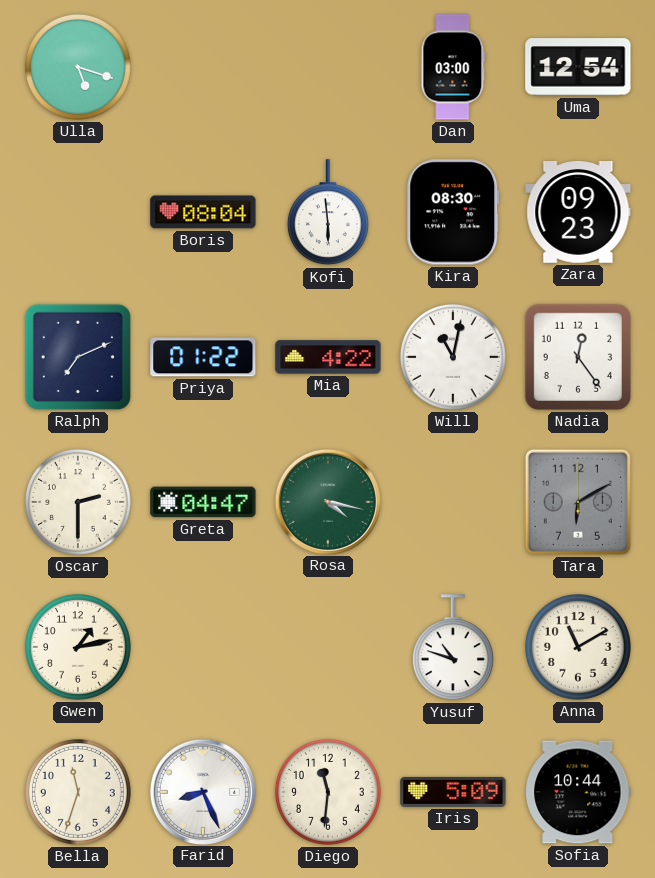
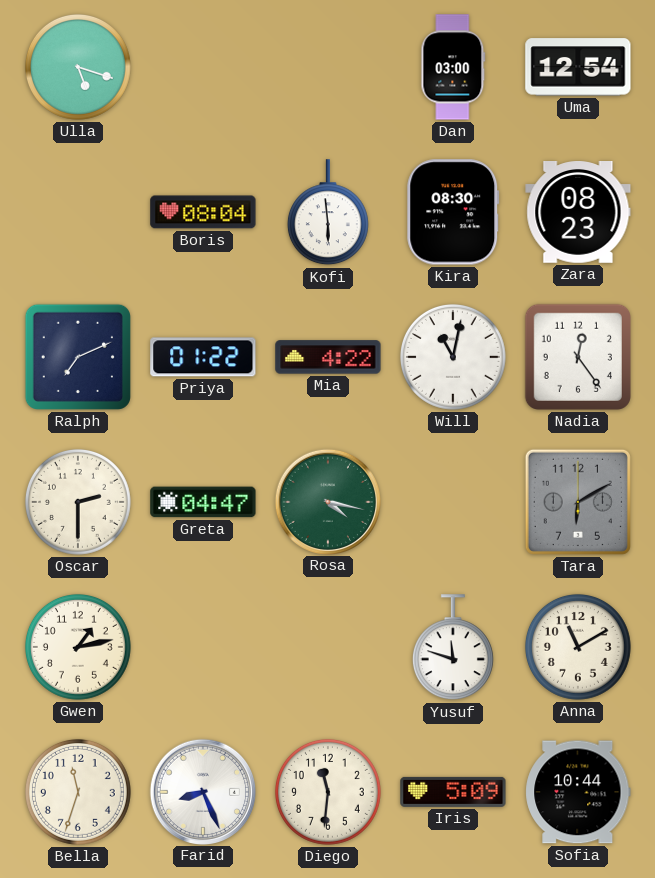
Zara: 09:23 -> 08:23
Yusuf: 10:48 -> 11:48
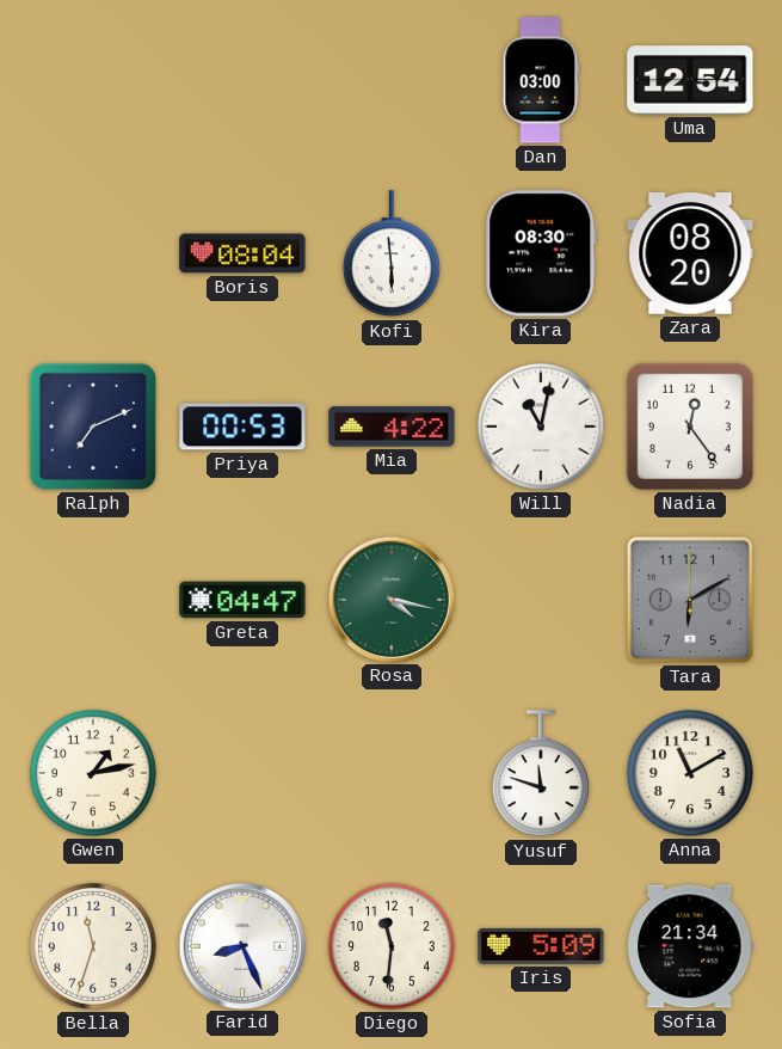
Ulla: 5:18 -> none
Zara: 08:23 -> 08:20
Priya: 01:22 -> 00:53
Oscar: 2:30 -> none
Sofia: 10:44 -> 21:34
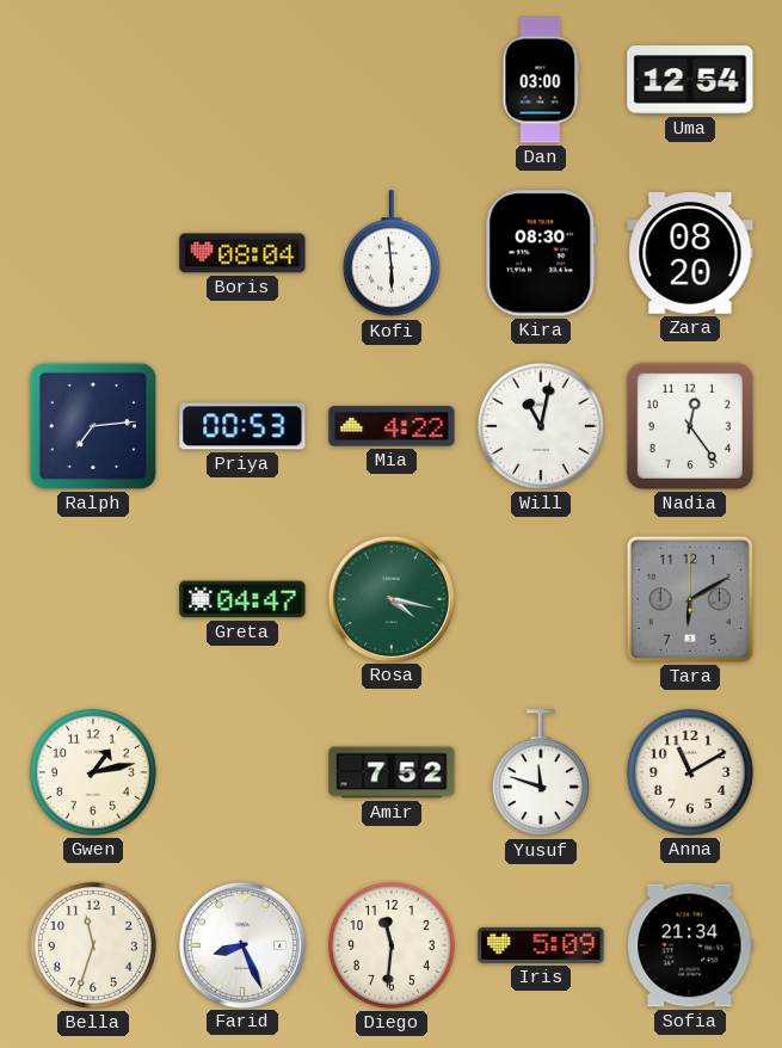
Ralph: 7:11 -> 7:14
Amir: none -> 7:52
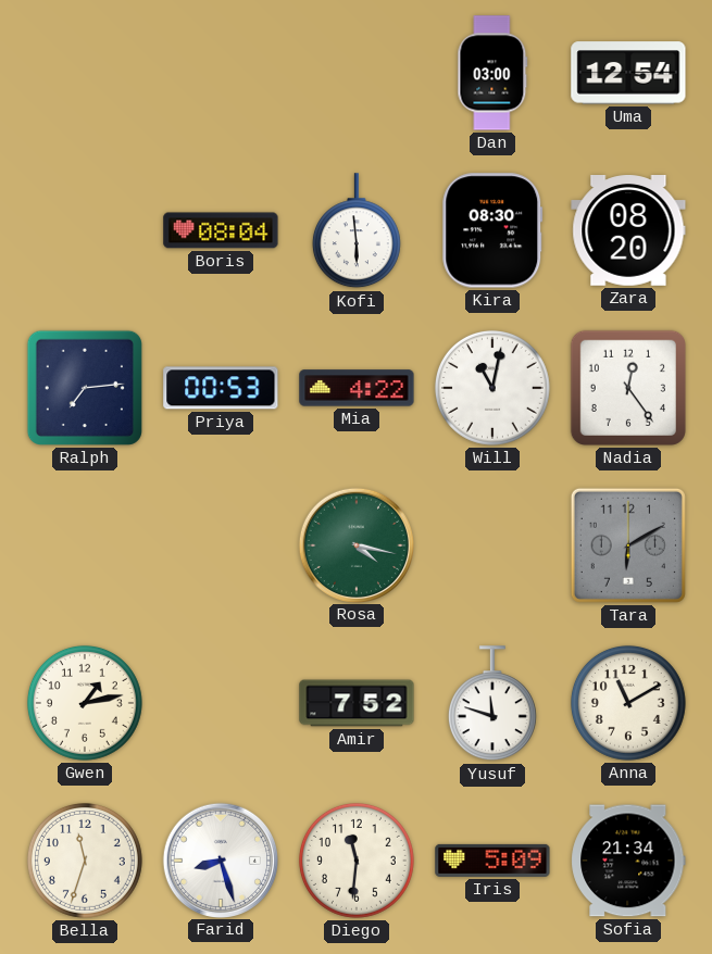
Greta: 04:47 -> none
Farid: 8:26 -> 8:27
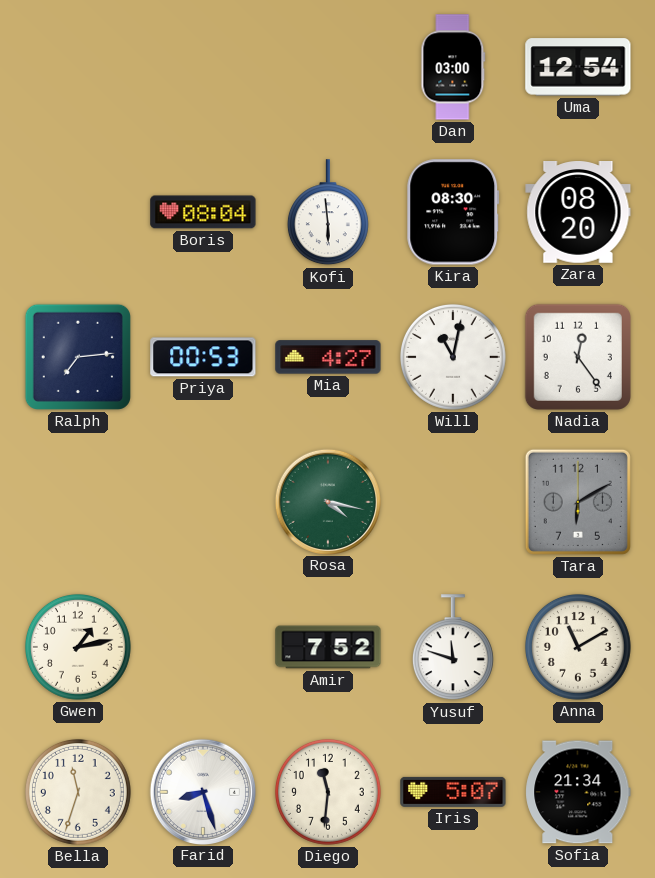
Mia: 4:22 -> 4:27
Iris: 5:09 -> 5:07
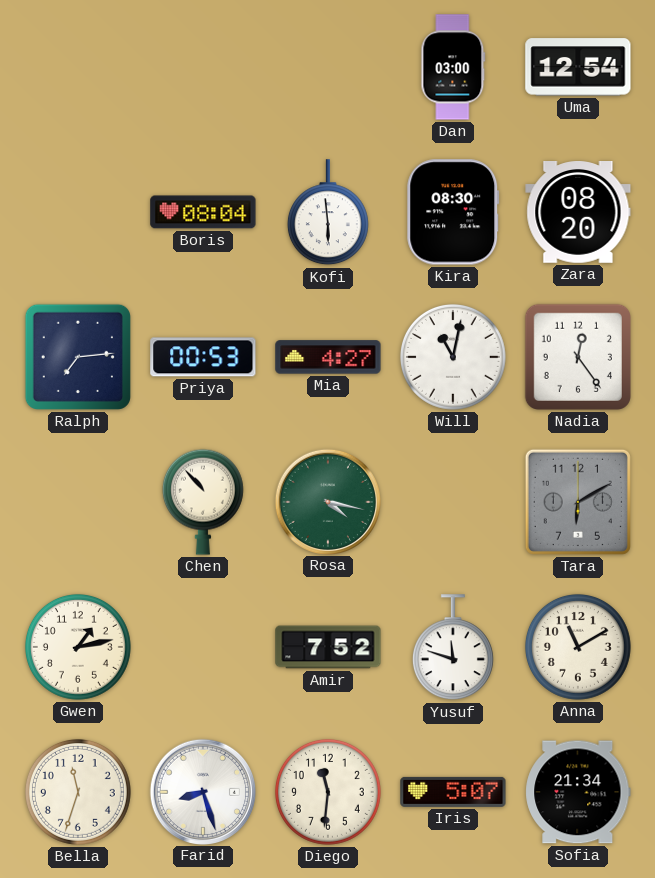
Chen: none -> 10:53
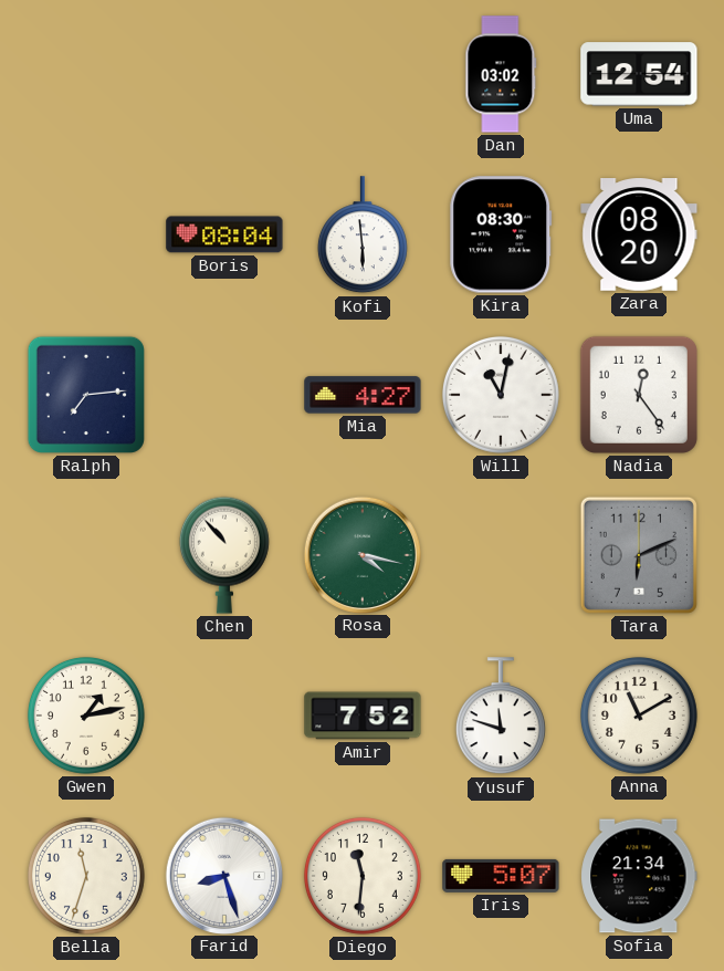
Dan: 03:00 -> 03:02
Priya: 00:53 -> none
Tara: 6:10 -> 6:11
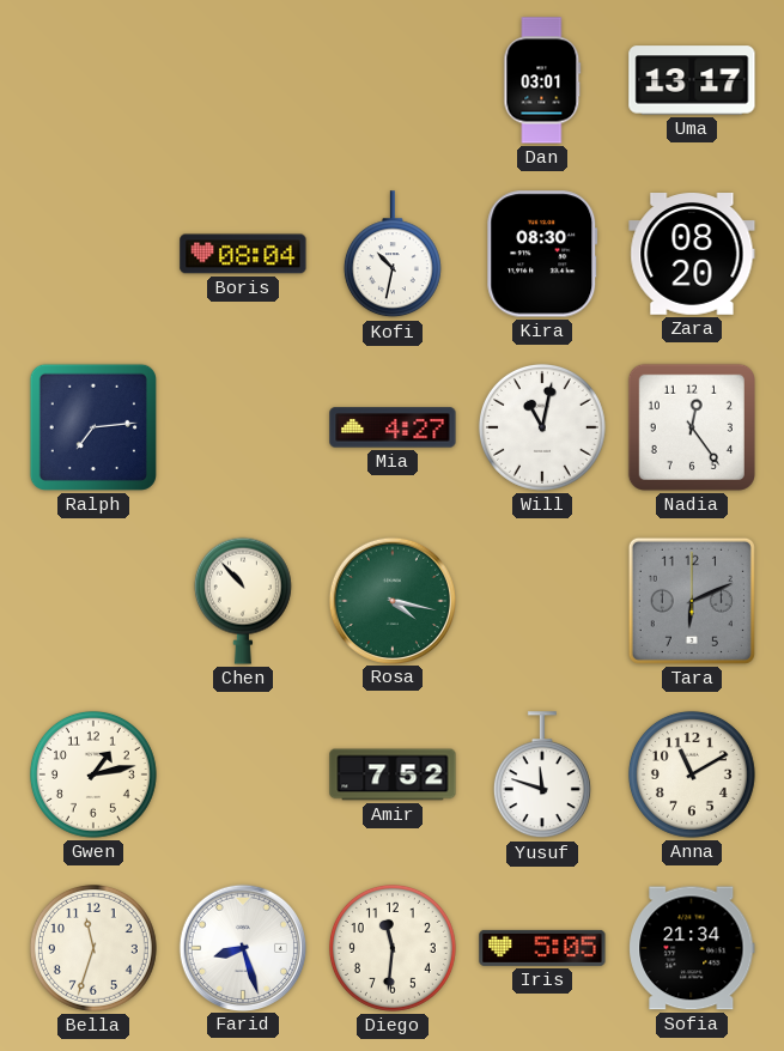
Dan: 03:02 -> 03:01
Uma: 12:54 -> 13:17
Kofi: 5:59 -> 10:32
Iris: 5:07 -> 5:05
